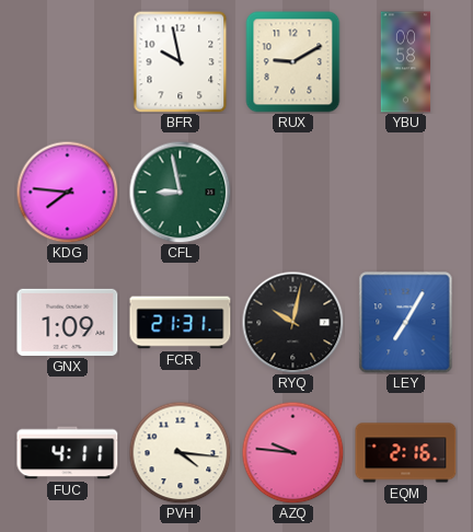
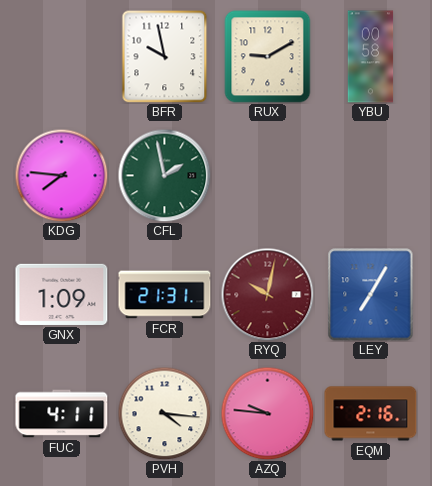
CFL: 8:58 -> 1:58
RYQ dial: black -> burgundy
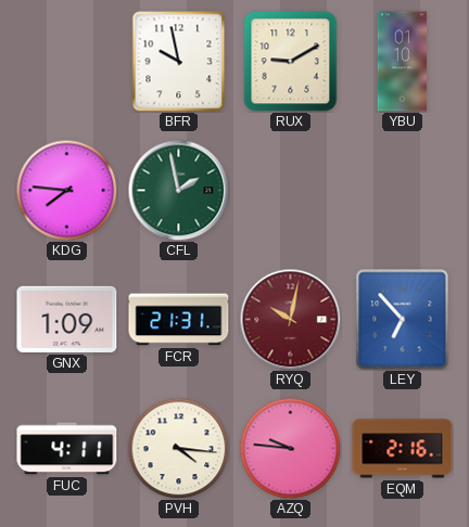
YBU: 00:58 -> 01:10
LEY: 7:05 -> 6:53
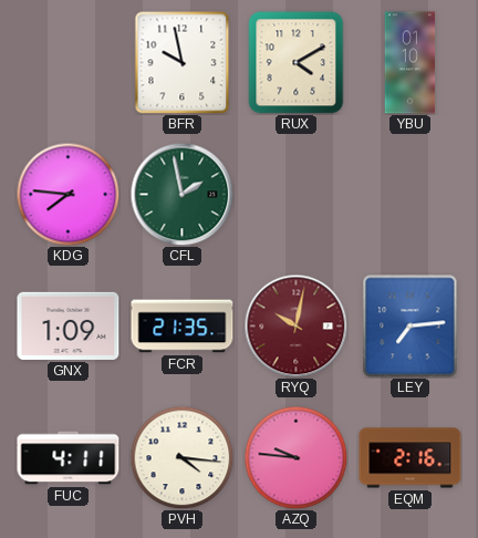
RUX: 9:10 -> 4:10
FCR: 21:31 -> 21:35
LEY: 6:53 -> 7:14
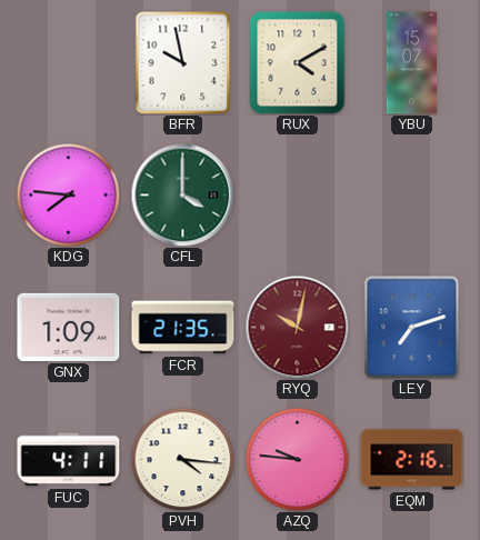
YBU: 01:10 -> 15:07
CFL: 1:58 -> 4:00
LEY: 7:14 -> 7:12
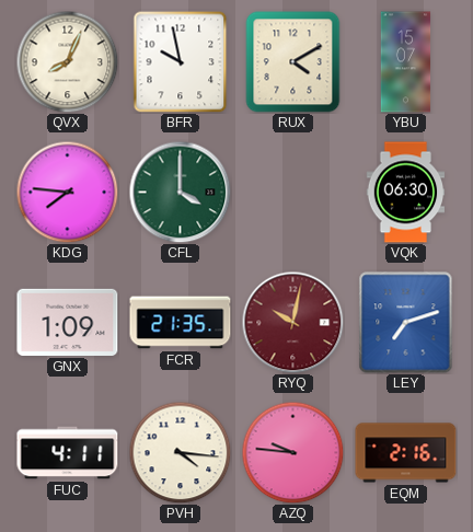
QVX: none -> 8:04
VQK: none -> 06:30
